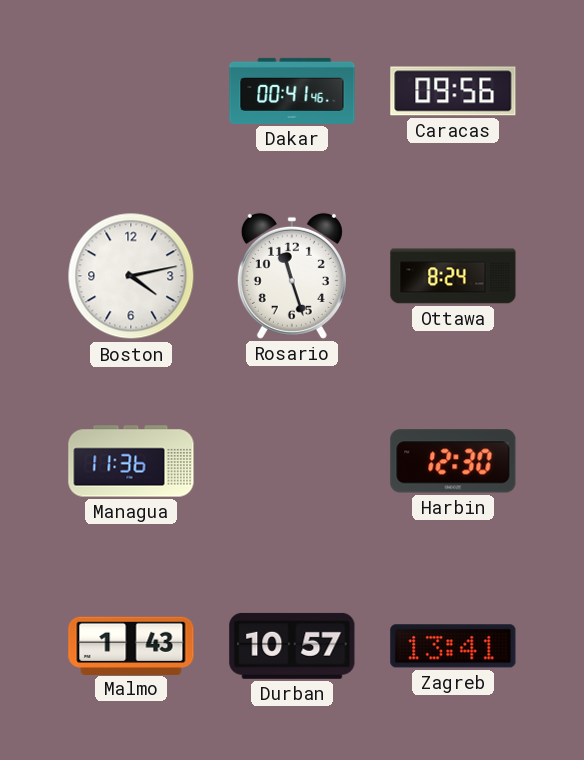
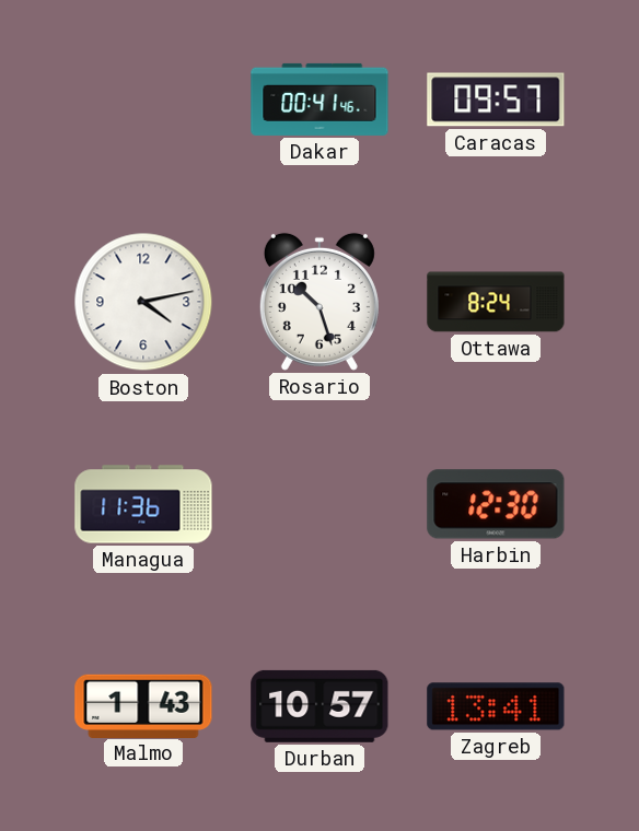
Caracas: 09:56 -> 09:57
Rosario: 11:27 -> 10:27
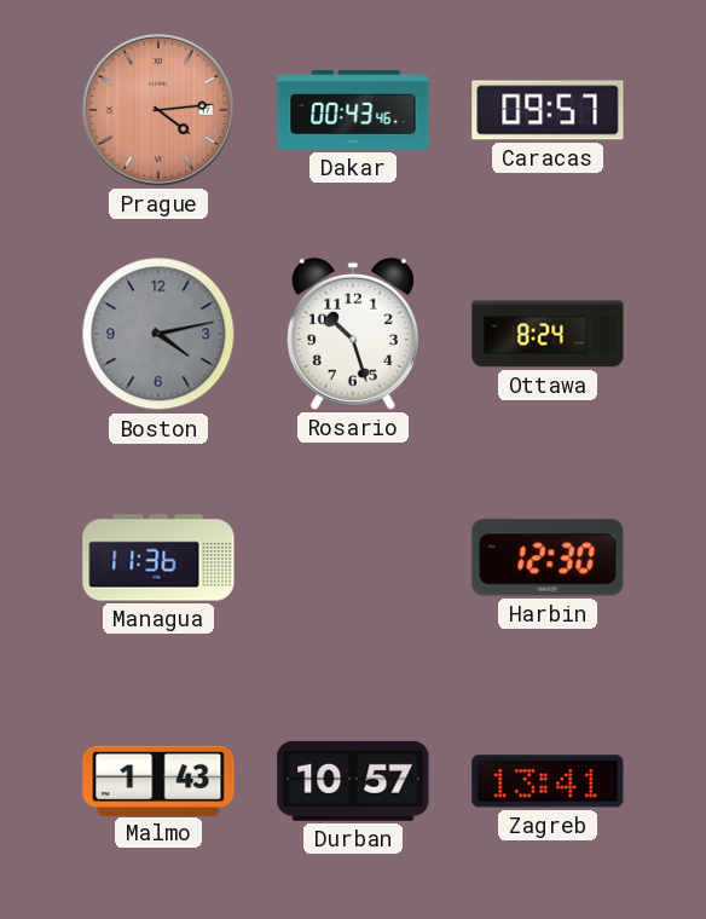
Prague: none -> 4:14
Dakar: 00:41 -> 00:43
Boston dial: white -> grey
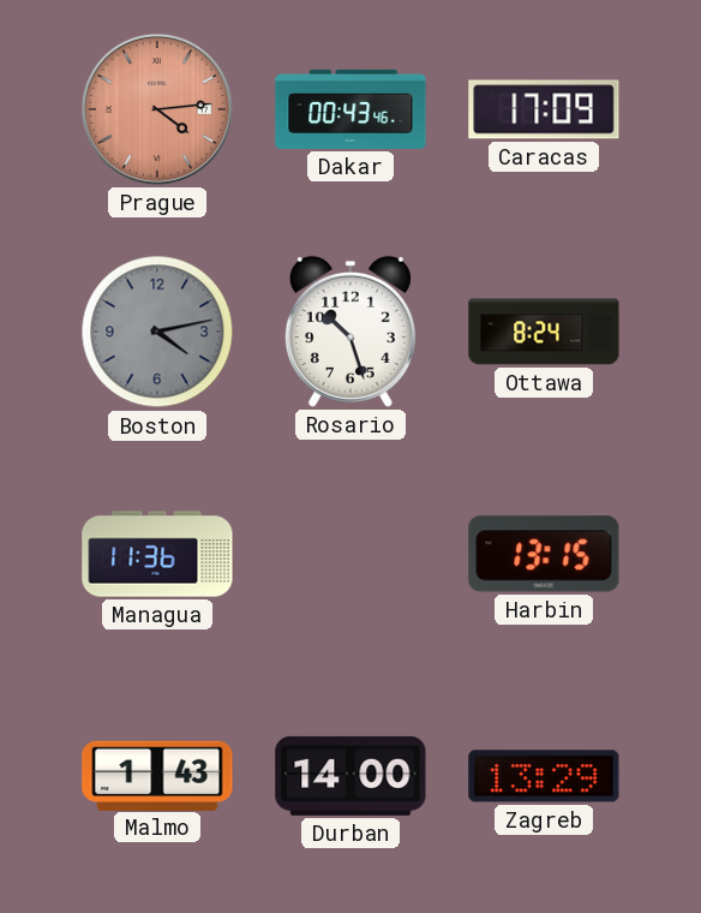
Caracas: 09:57 -> 17:09
Harbin: 12:30 -> 13:15
Durban: 10:57 -> 14:00
Zagreb: 13:41 -> 13:29
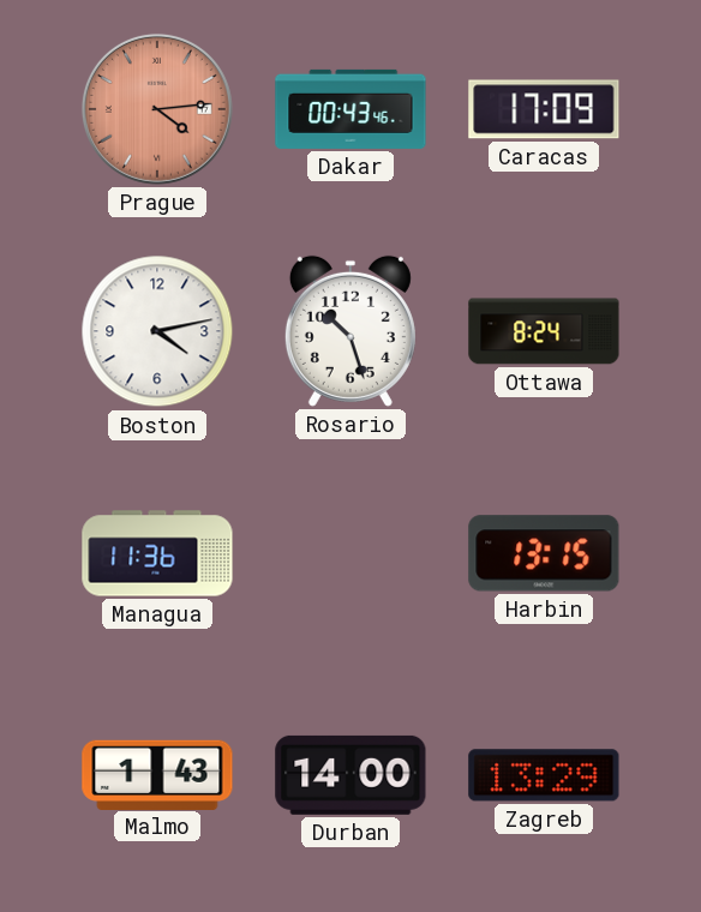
Boston dial: grey -> white
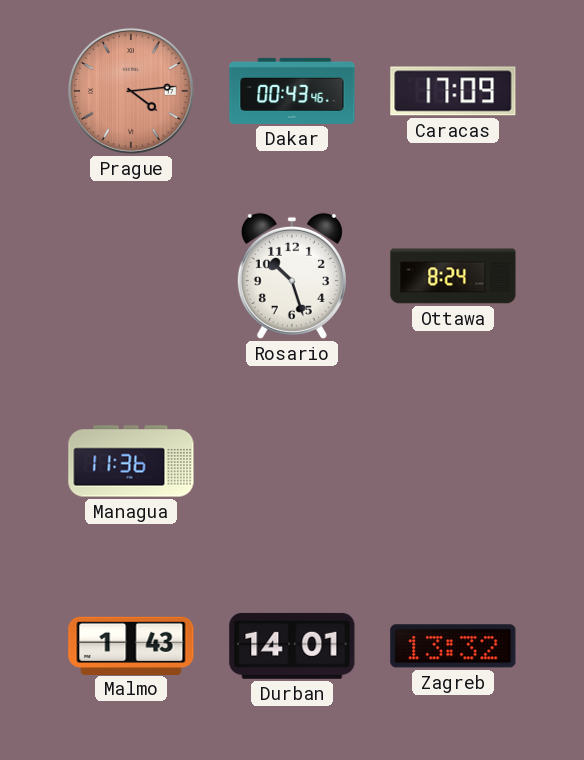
Boston: 4:13 -> none
Harbin: 13:15 -> none
Durban: 14:00 -> 14:01
Zagreb: 13:29 -> 13:32
